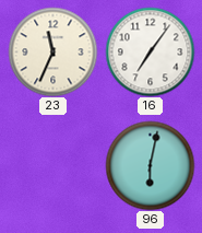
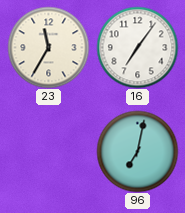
23: 11:34 -> 11:35
96: 6:02 -> 7:02
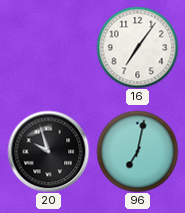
23: 11:35 -> none
20: none -> 9:57
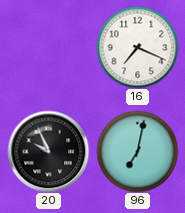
16: 7:06 -> 7:19
20: 9:57 -> 9:56
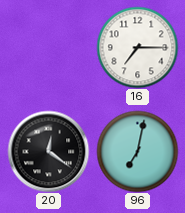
16: 7:19 -> 7:15
20: 9:56 -> 12:21
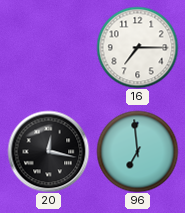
20: 12:21 -> 12:17
96: 7:02 -> 6:59
